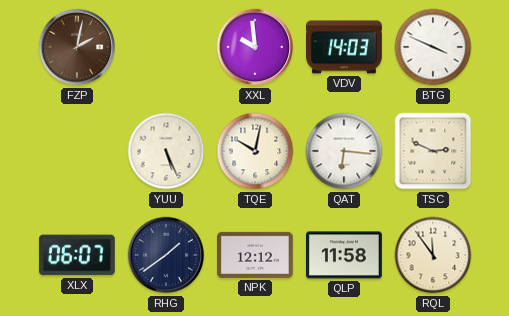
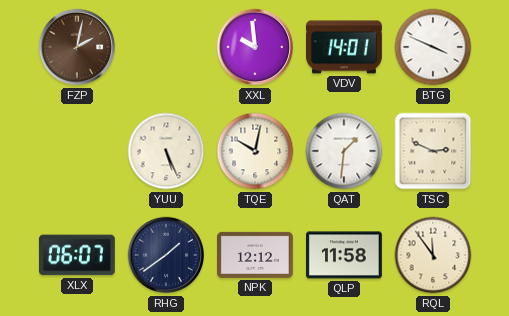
VDV: 14:03 -> 14:01
QAT: 6:16 -> 1:31
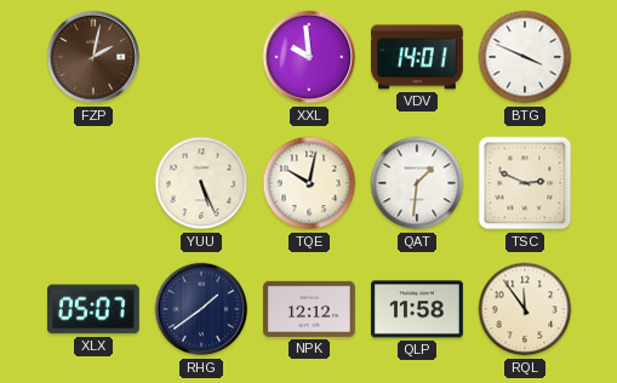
XLX: 06:07 -> 05:07
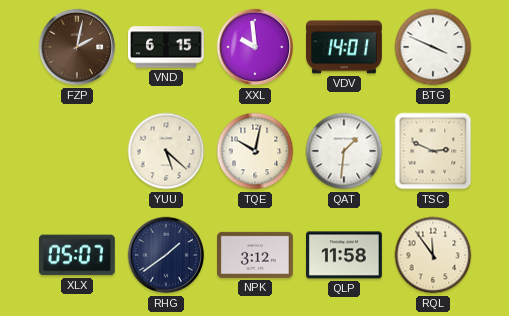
VND: none -> 6:15
YUU: 5:26 -> 5:22
NPK: 12:12 -> 3:12
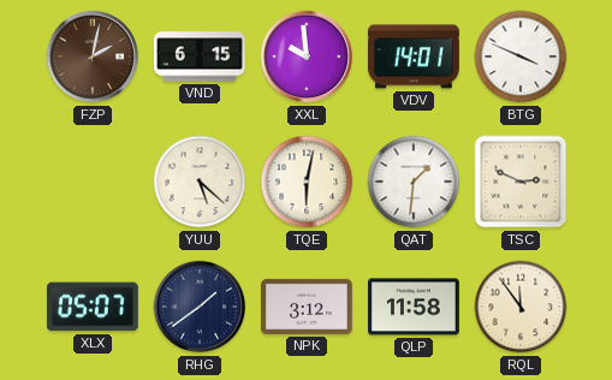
TQE: 10:02 -> 6:02
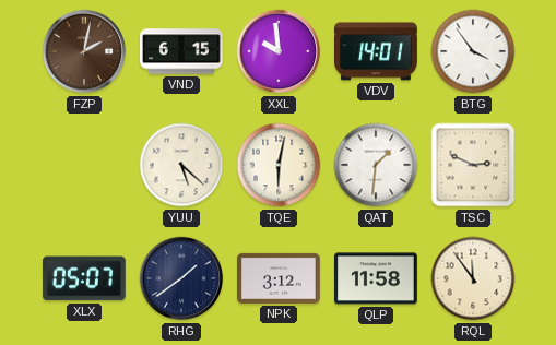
BTG: 3:49 -> 3:54
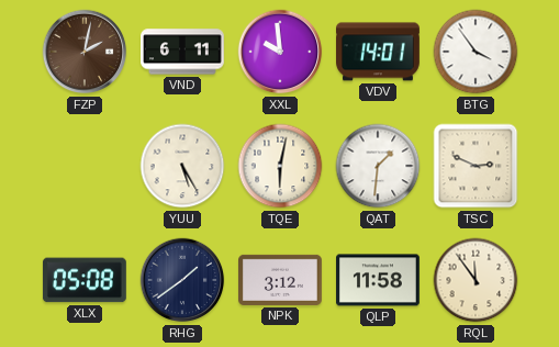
VND: 6:15 -> 6:11
YUU: 5:22 -> 5:25
XLX: 05:07 -> 05:08
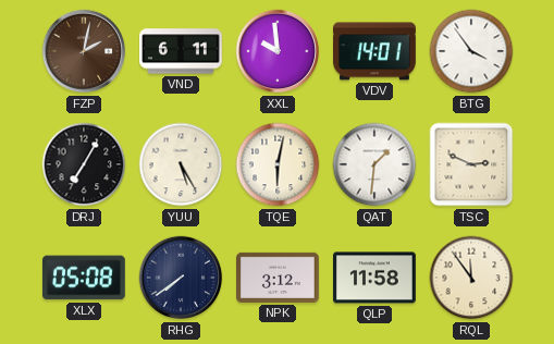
DRJ: none -> 7:05
RHG: 1:39 -> 7:39
